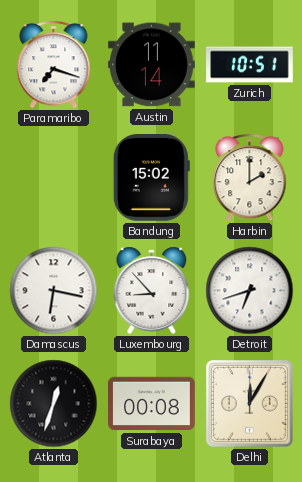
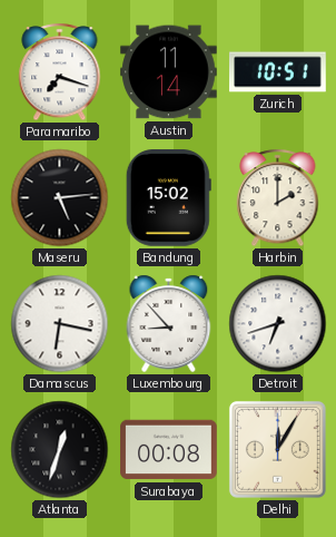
Maseru: none -> 5:14
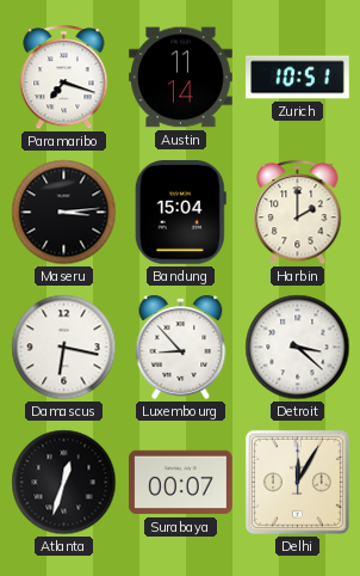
Maseru: 5:14 -> 3:14
Bandung: 15:02 -> 15:04
Detroit: 6:42 -> 3:22
Surabaya: 00:08 -> 00:07
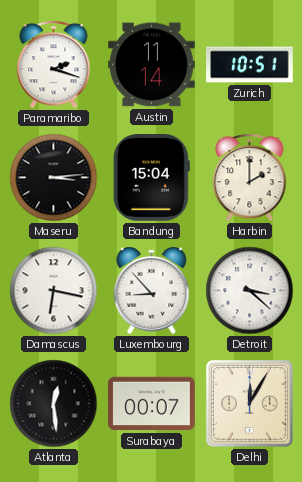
Paramaribo: 7:18 -> 2:18
Atlanta: 12:33 -> 12:29
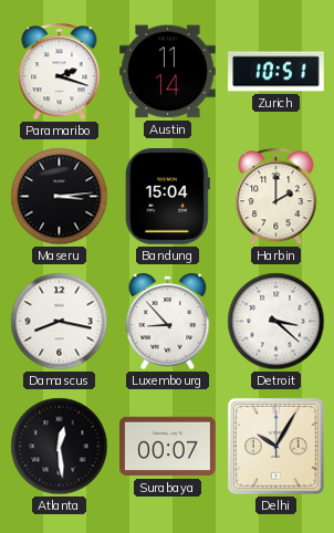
Damascus: 6:17 -> 8:17
Delhi: 12:05 -> 10:05
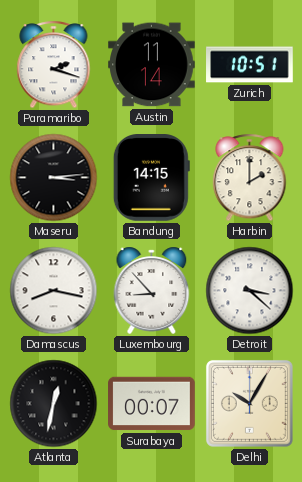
Bandung: 15:04 -> 14:15
Atlanta: 12:29 -> 12:32
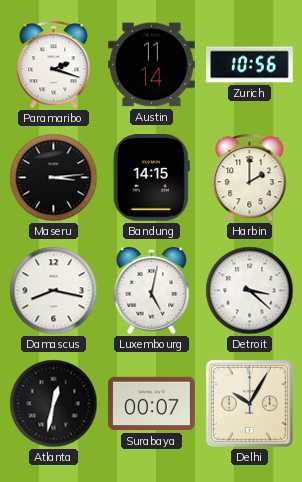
Zurich: 10:51 -> 10:56
Luxembourg: 8:53 -> 5:02
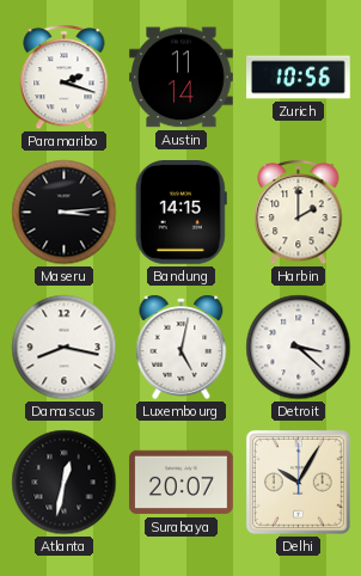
Surabaya: 00:07 -> 20:07
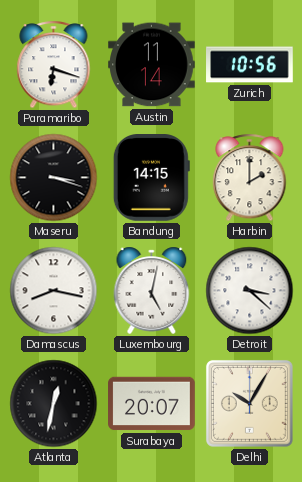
Paramaribo: 2:18 -> 6:18
Maseru: 3:14 -> 3:18
